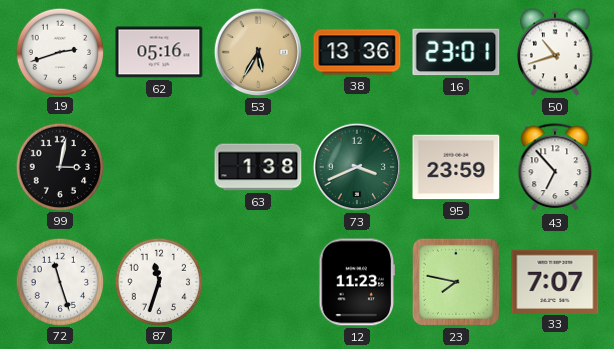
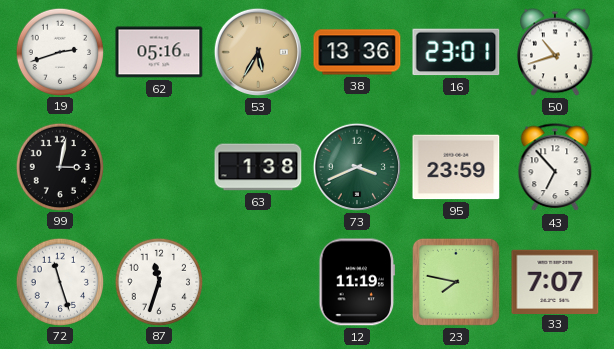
12: 11:23 -> 11:19
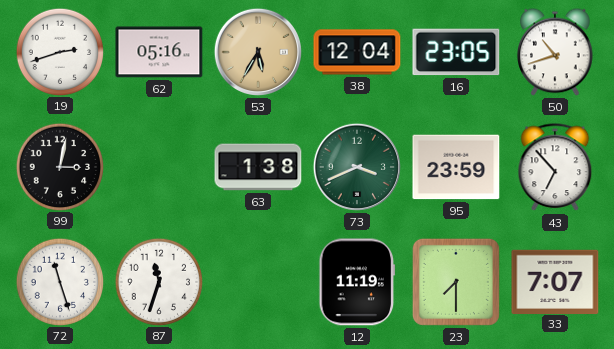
38: 13:36 -> 12:04
16: 23:01 -> 23:05
23: 7:47 -> 7:30
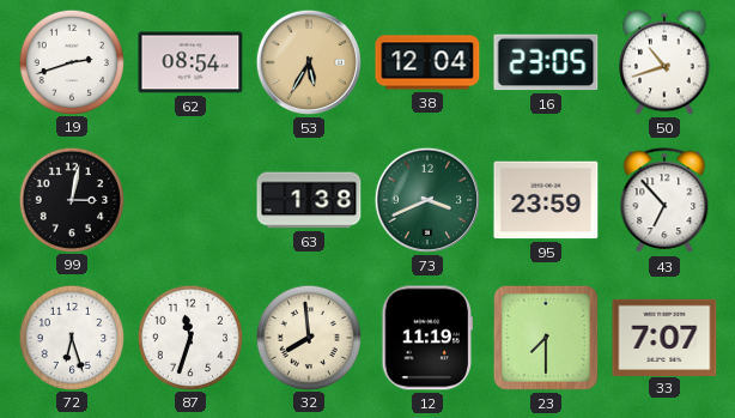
62: 05:16 -> 08:54
72: 11:27 -> 6:27
32: none -> 7:59
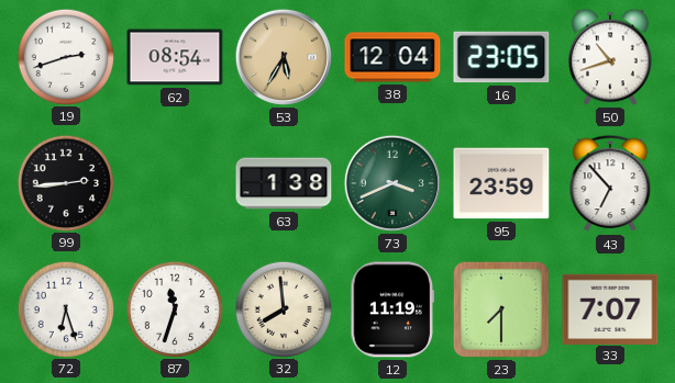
99: 3:02 -> 2:44
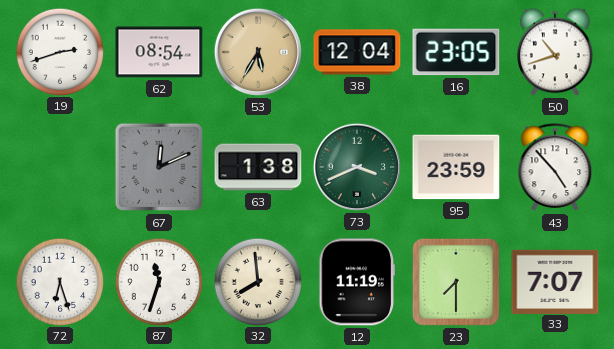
99: 2:44 -> none
67: none -> 12:11
43: 6:53 -> 4:53
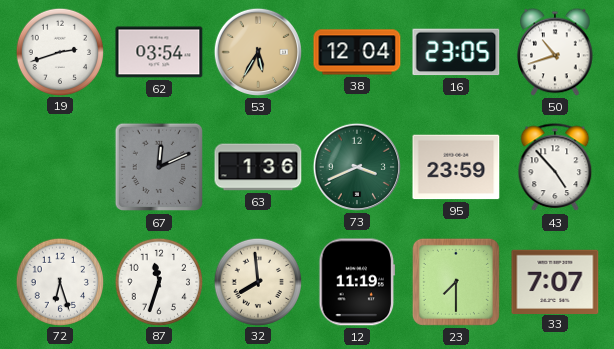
62: 08:54 -> 03:54
63: 1:38 -> 1:36
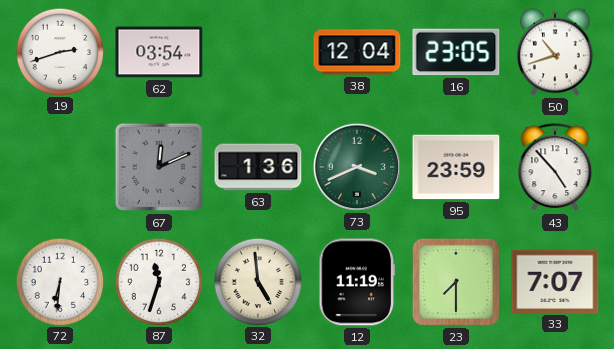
53: 5:35 -> none
72: 6:27 -> 6:31
32: 7:59 -> 4:59
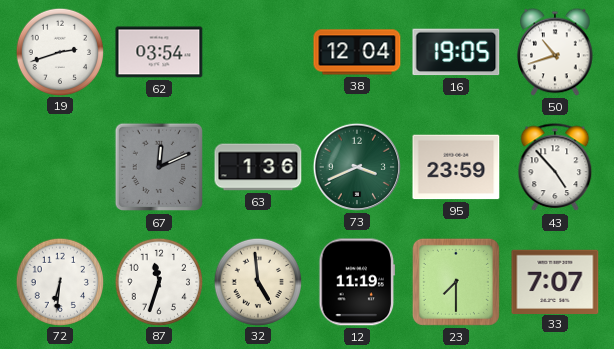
16: 23:05 -> 19:05
